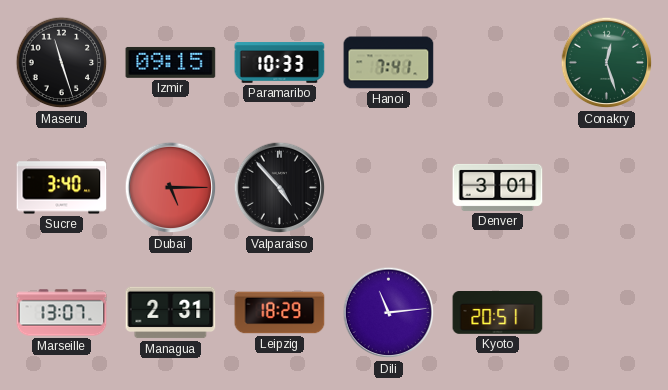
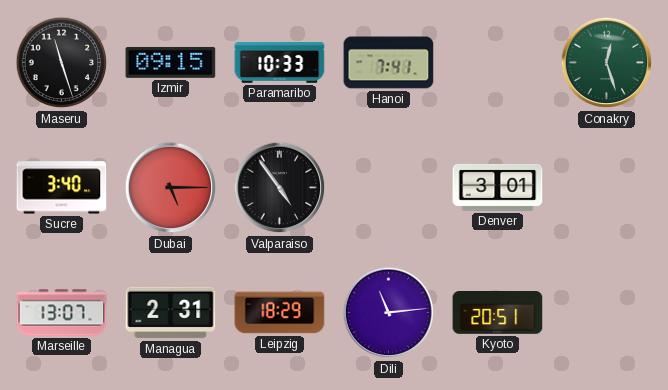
Valparaiso: 4:53 -> 4:54
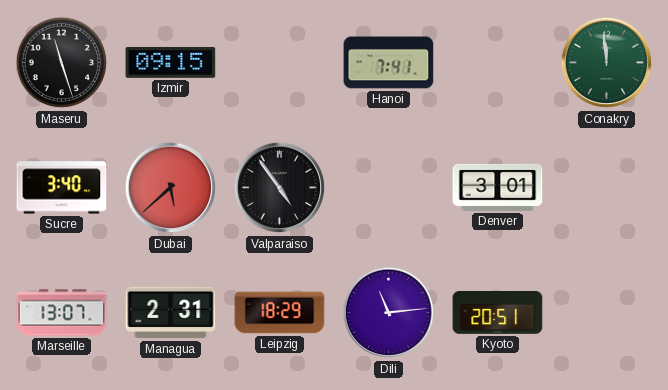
Paramaribo: 10:33 -> none
Conakry: 12:27 -> 11:59
Dubai: 5:15 -> 5:38
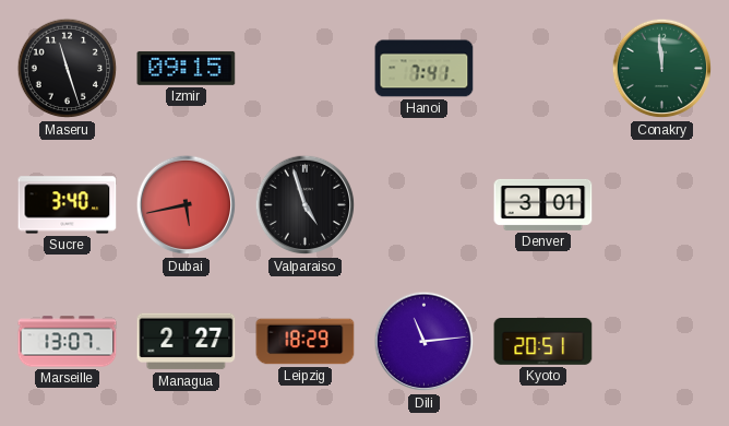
Dubai: 5:38 -> 5:43
Valparaiso: 4:54 -> 4:57
Managua: 2:31 -> 2:27
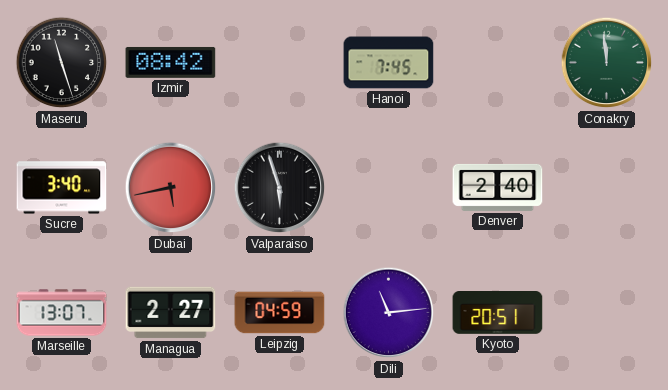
Izmir: 09:15 -> 08:42
Hanoi: 7:41 -> 7:45
Valparaiso: 4:57 -> 5:57
Denver: 3:01 -> 2:40
Leipzig: 18:29 -> 04:59
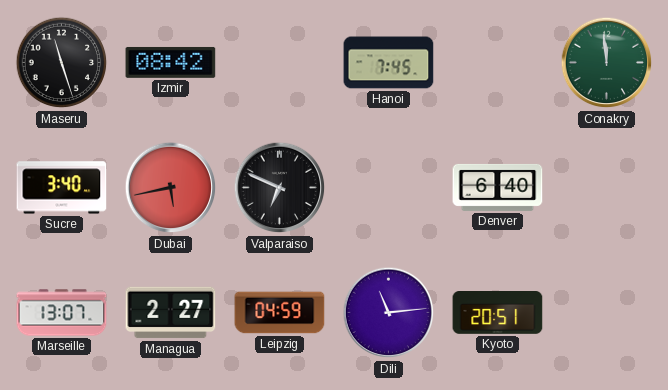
Valparaiso: 5:57 -> 6:49
Denver: 2:40 -> 6:40
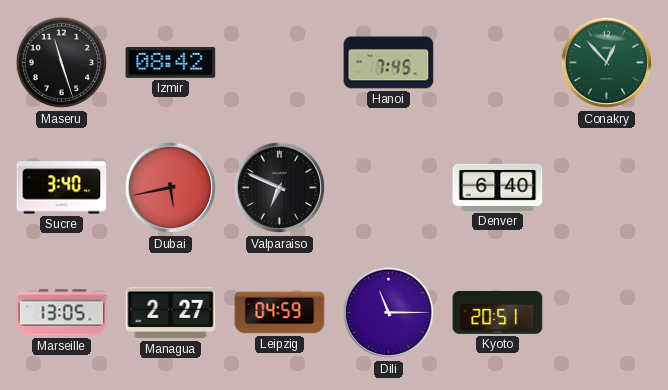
Conakry: 11:59 -> 12:53
Marseille: 13:07 -> 13:05
Dili: 11:14 -> 11:15
